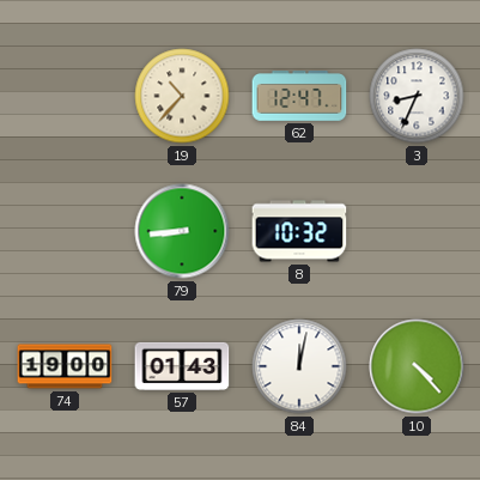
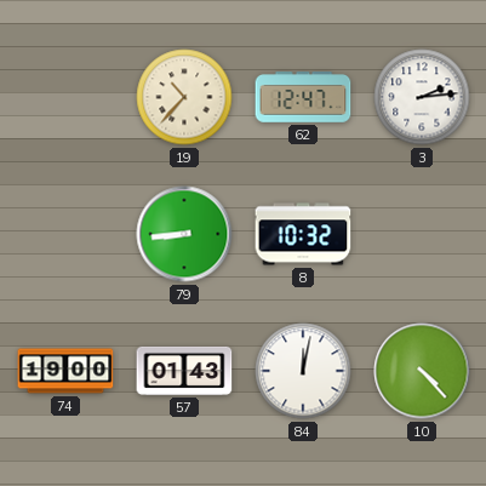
3: 8:34 -> 2:14
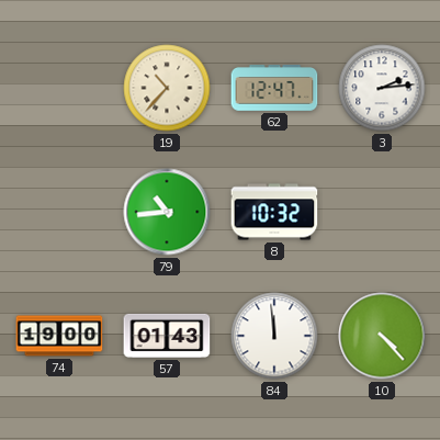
79: 8:44 -> 10:44
84: 12:02 -> 11:59
